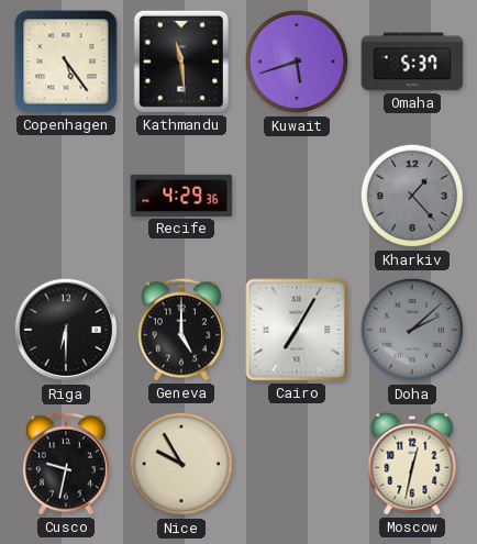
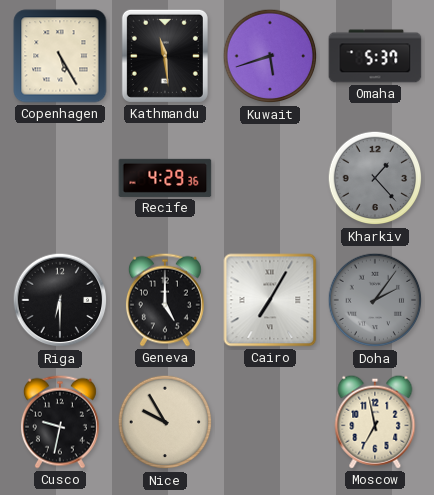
Copenhagen: 5:24 -> 5:25
Doha: 2:08 -> 2:06
Moscow: 12:32 -> 6:58
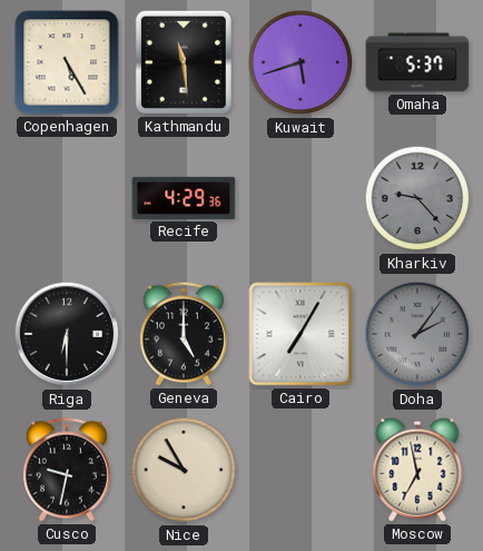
Kharkiv: 1:23 -> 9:23
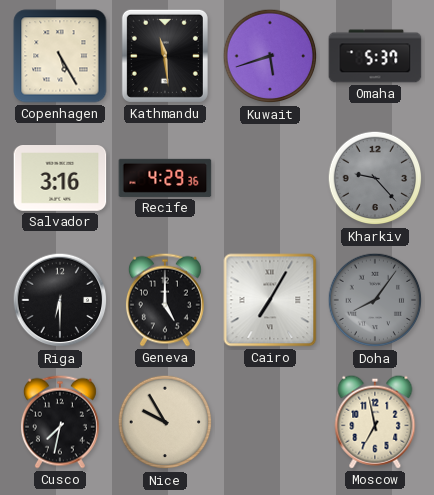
Salvador: none -> 3:16
Doha: 2:06 -> 8:06
Cusco: 9:32 -> 7:32
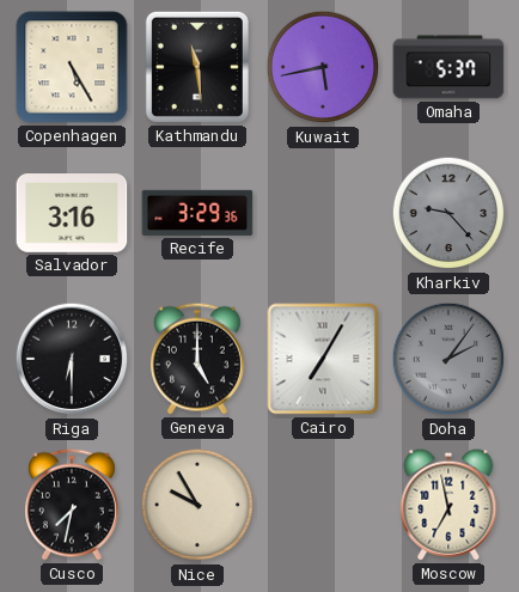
Kuwait: 5:42 -> 5:43
Recife: 4:29 -> 3:29
Doha: 8:06 -> 2:06
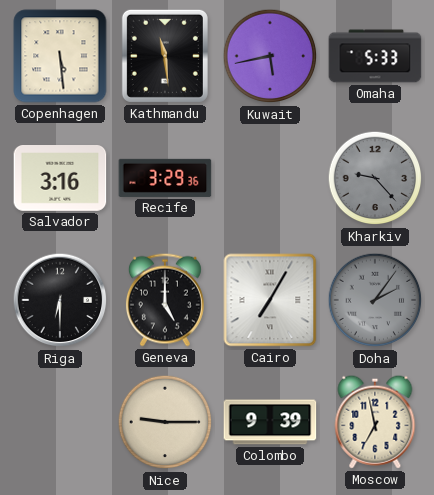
Copenhagen: 5:25 -> 5:29
Omaha: 5:37 -> 5:33
Cusco: 7:32 -> none
Nice: 9:55 -> 9:15
Colombo: none -> 9:39
